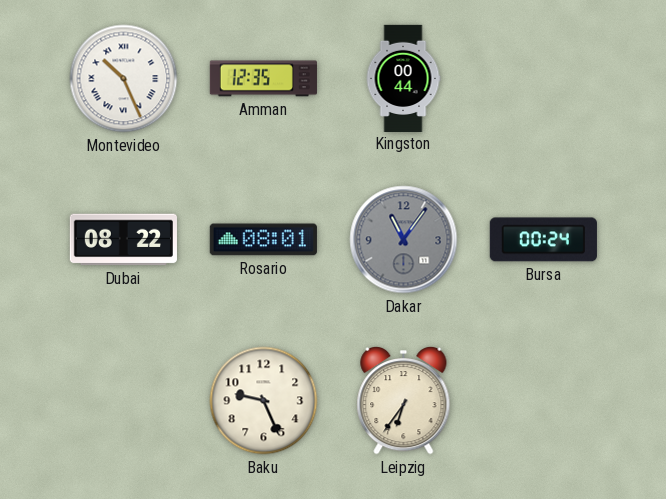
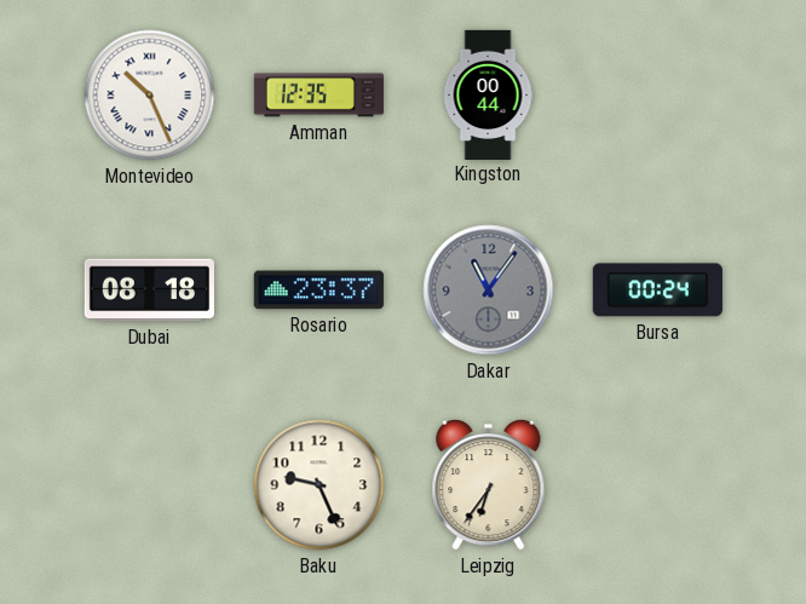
Dubai: 08:22 -> 08:18
Rosario: 08:01 -> 23:37
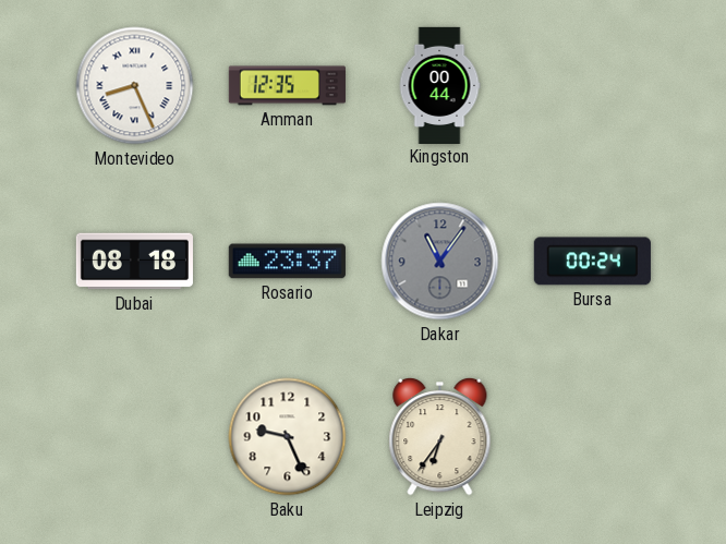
Montevideo: 10:26 -> 8:26
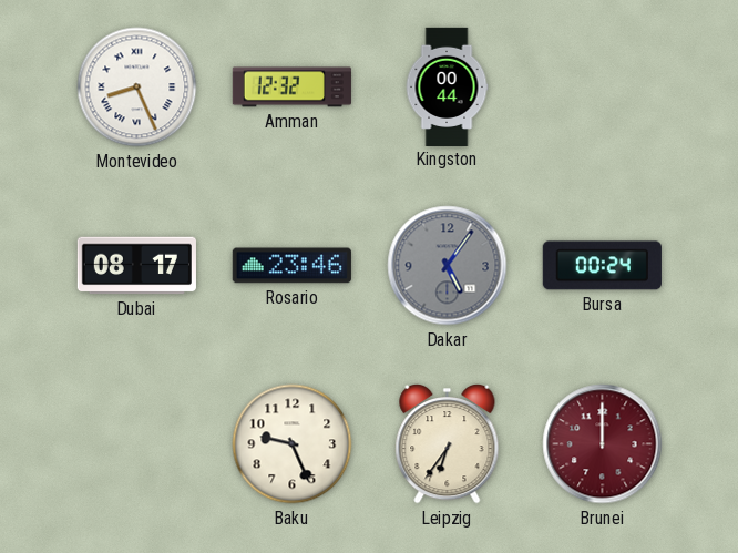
Amman: 12:35 -> 12:32
Dubai: 08:18 -> 08:17
Rosario: 23:37 -> 23:46
Dakar: 11:06 -> 5:06
Brunei: none -> 12:00
